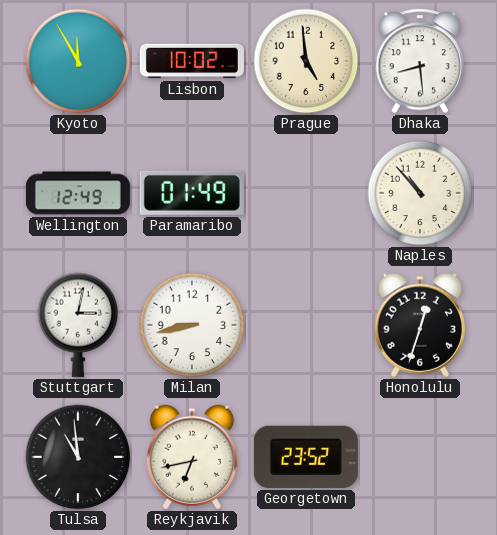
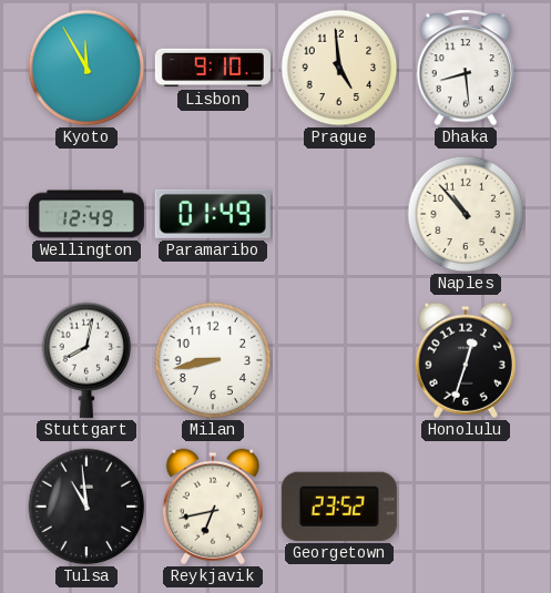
Lisbon: 10:02 -> 9:10
Stuttgart: 3:02 -> 8:02
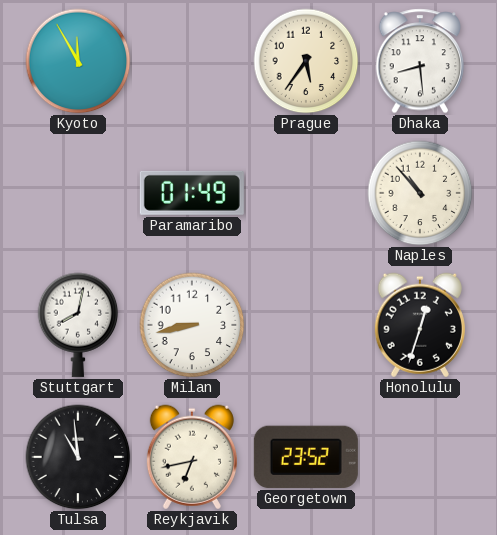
Lisbon: 9:10 -> none
Prague: 4:59 -> 5:36
Wellington: 12:49 -> none
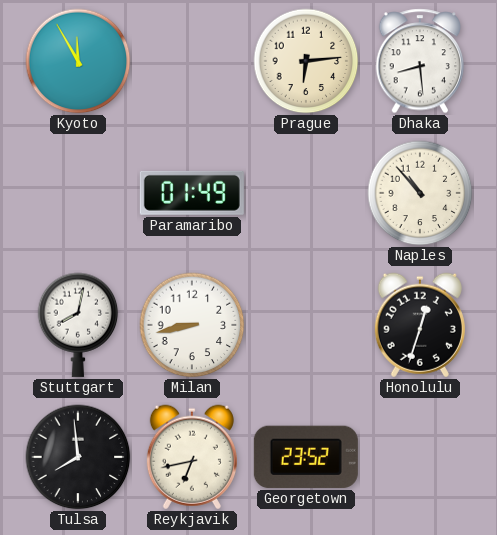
Prague: 5:36 -> 6:14
Tulsa: 10:59 -> 7:59
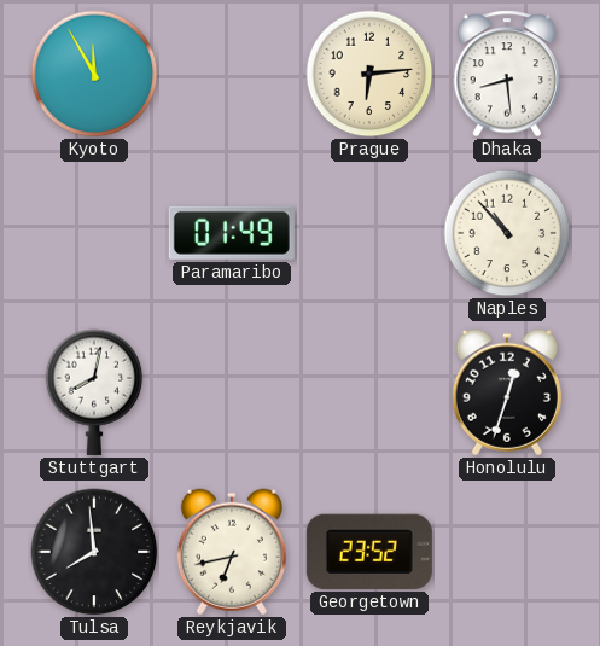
Milan: 8:43 -> none
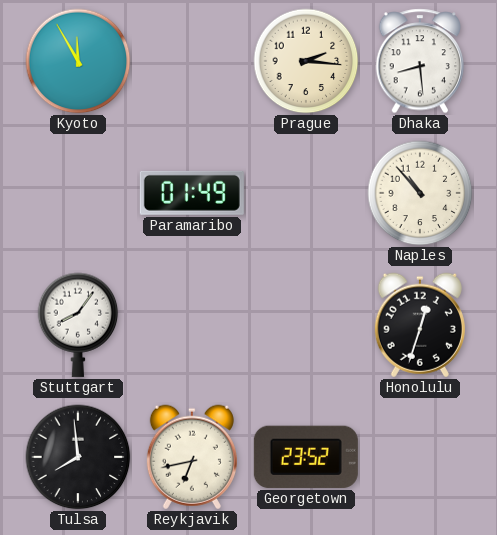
Prague: 6:14 -> 2:16
Stuttgart: 8:02 -> 8:06
